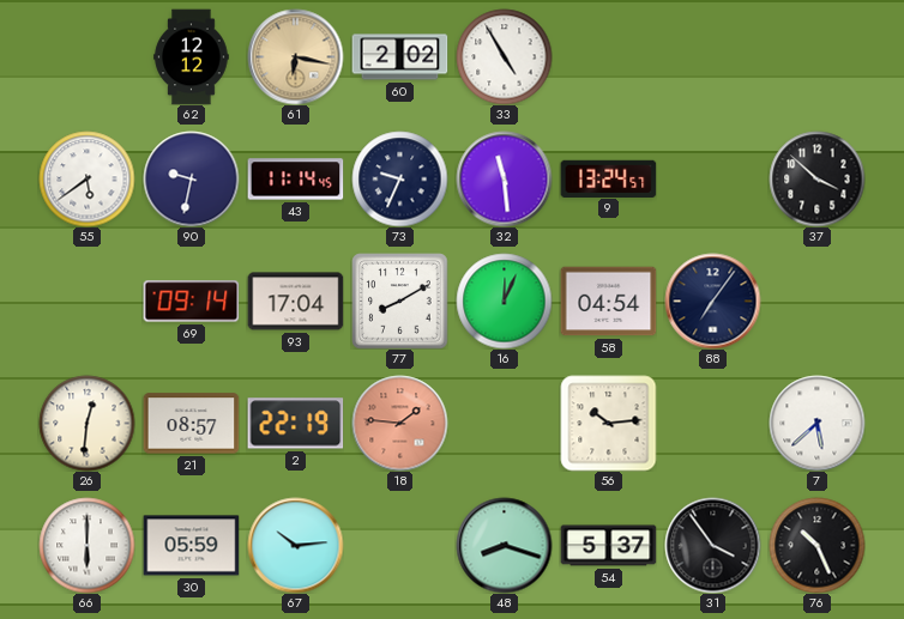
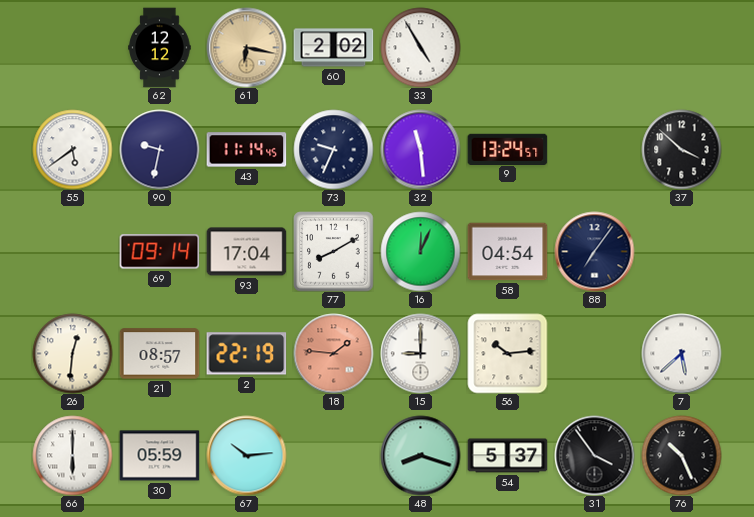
15: none -> 9:00
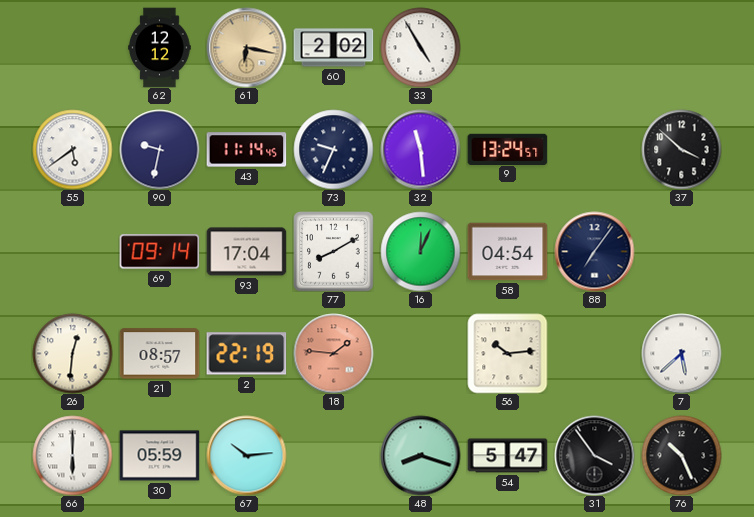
15: 9:00 -> none
54: 5:37 -> 5:47
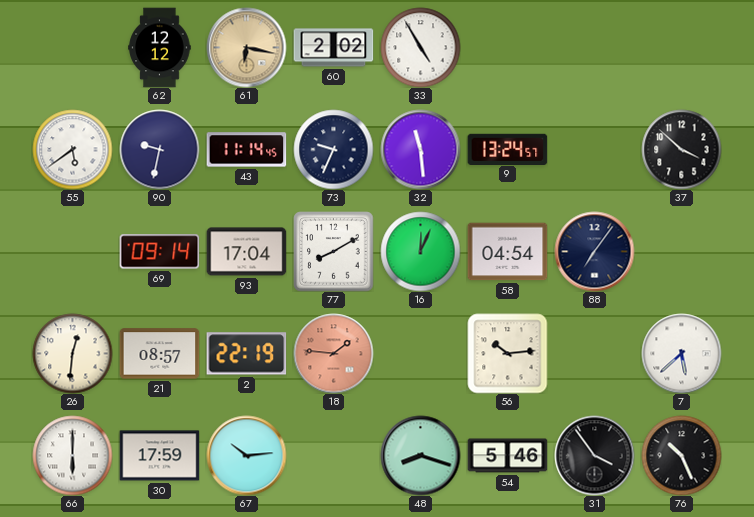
30: 05:59 -> 17:59
54: 5:47 -> 5:46
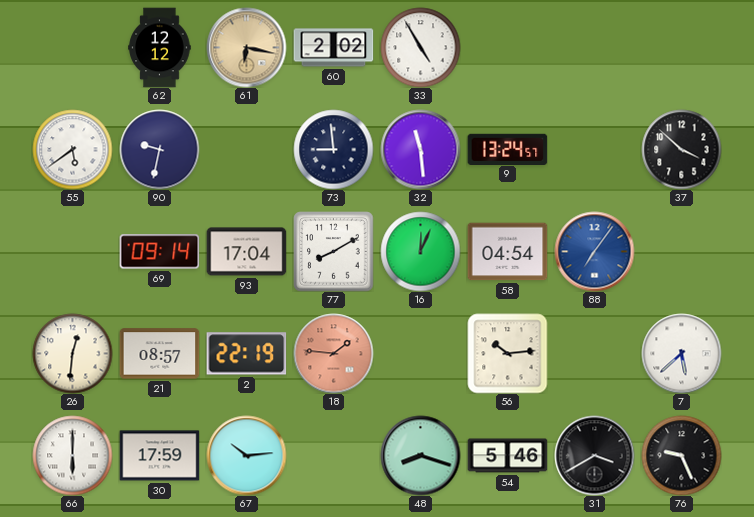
43: 11:14 -> none
73: 9:34 -> 8:59
88 dial: navy -> blue
31: 3:54 -> 3:40
76: 10:26 -> 9:26
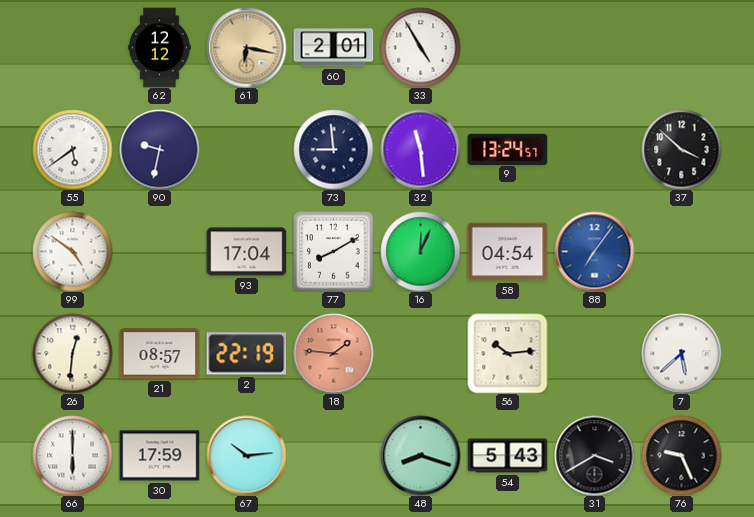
60: 2:02 -> 2:01
99: none -> 4:51
69: 09:14 -> none
54: 5:46 -> 5:43
